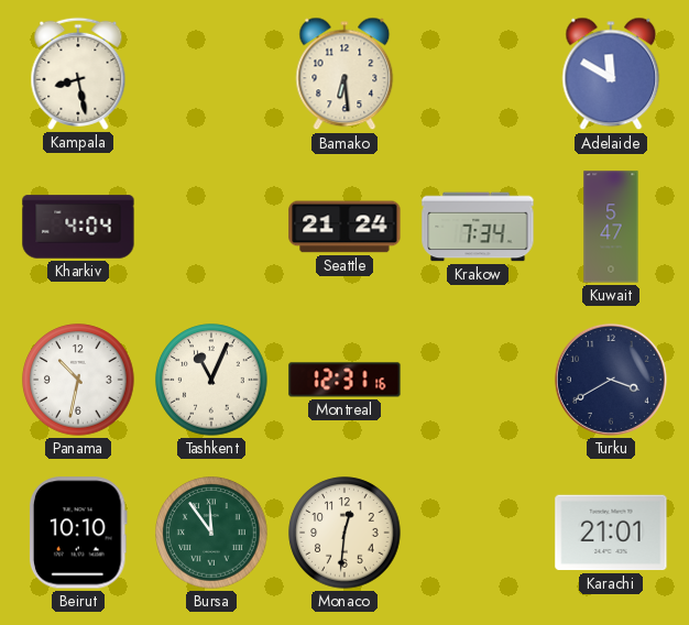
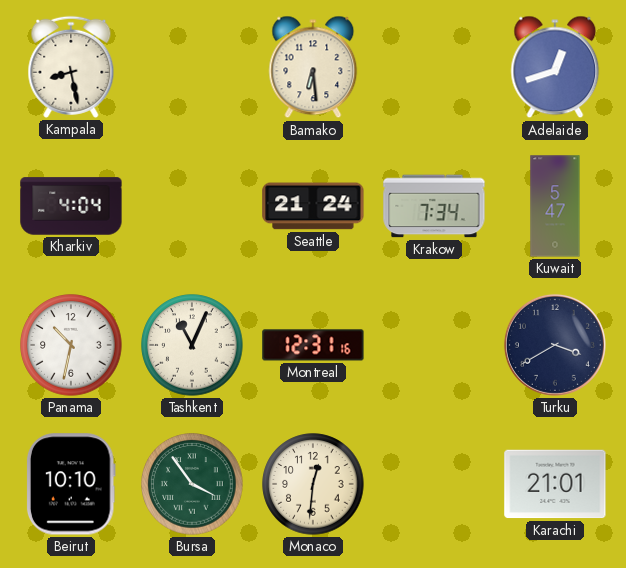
Adelaide: 11:50 -> 12:42
Bursa: 11:54 -> 3:54
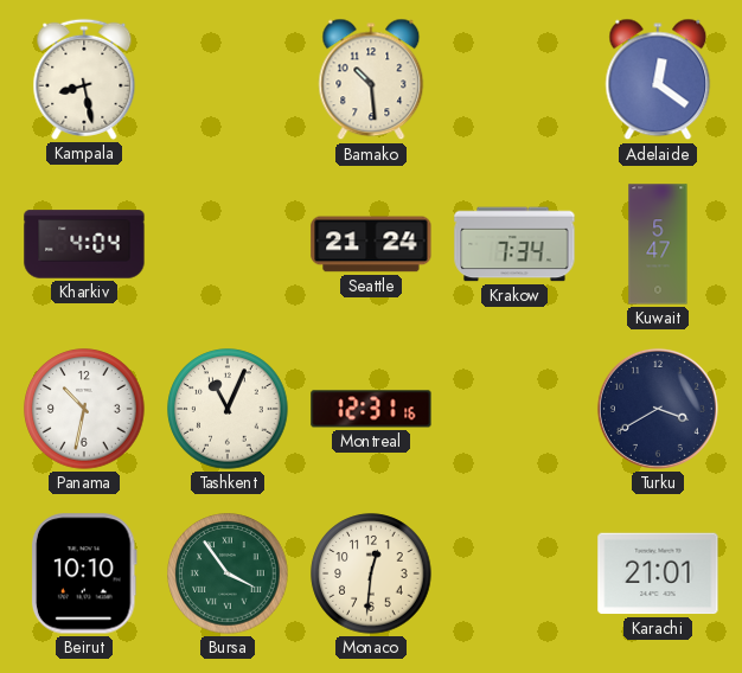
Bamako: 6:29 -> 10:29
Adelaide: 12:42 -> 12:21
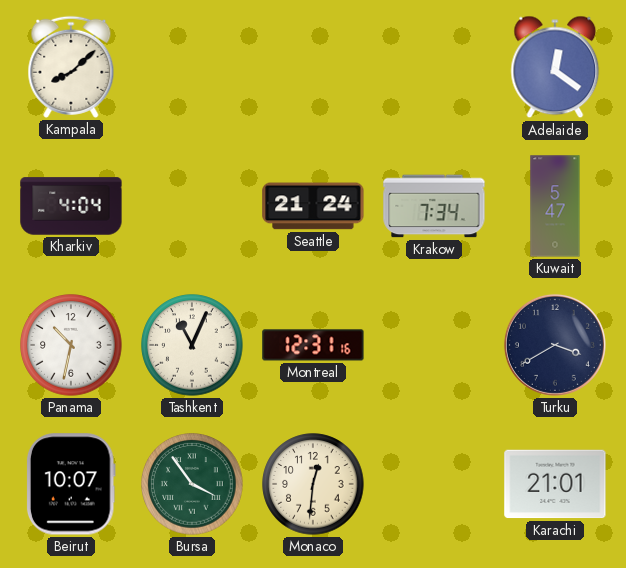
Kampala: 8:28 -> 8:08
Bamako: 10:29 -> none
Beirut: 10:10 -> 10:07
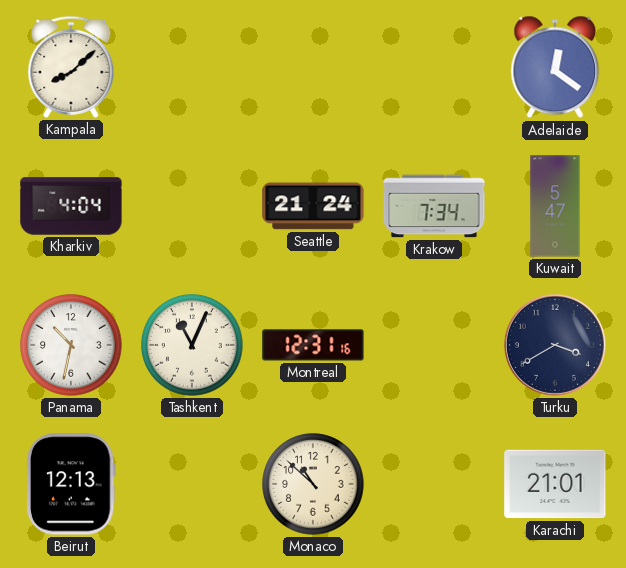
Beirut: 10:07 -> 12:13
Bursa: 3:54 -> none
Monaco: 12:31 -> 10:52
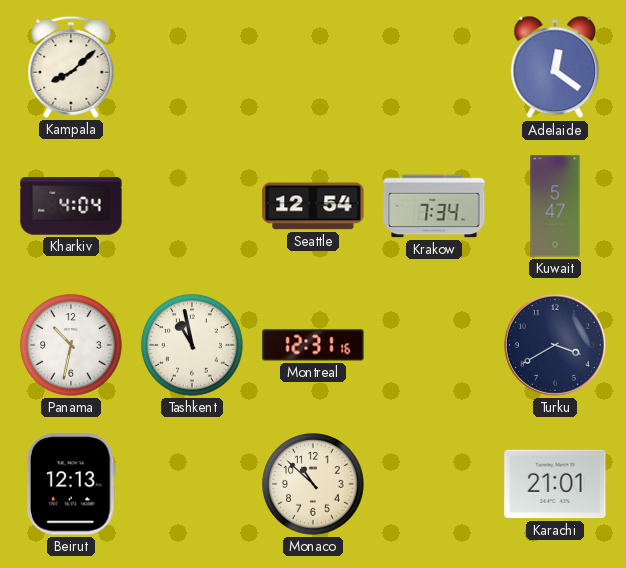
Seattle: 21:24 -> 12:54
Tashkent: 11:04 -> 10:58
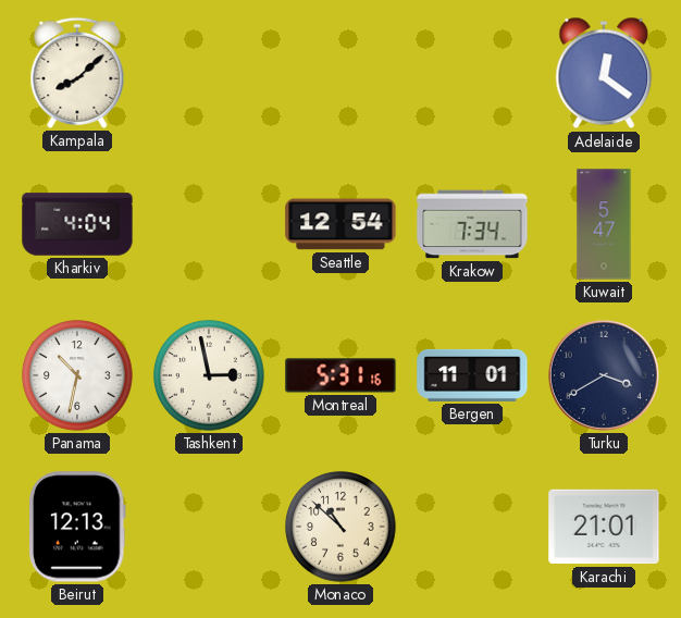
Tashkent: 10:58 -> 2:58
Montreal: 12:31 -> 5:31
Bergen: none -> 11:01
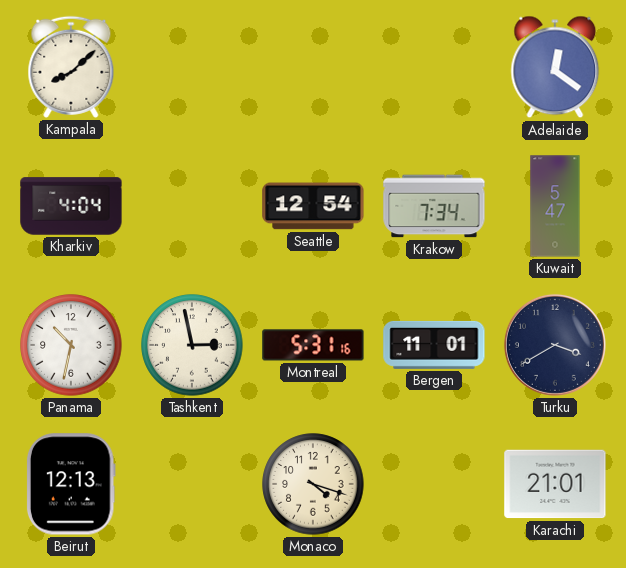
Monaco: 10:52 -> 4:18
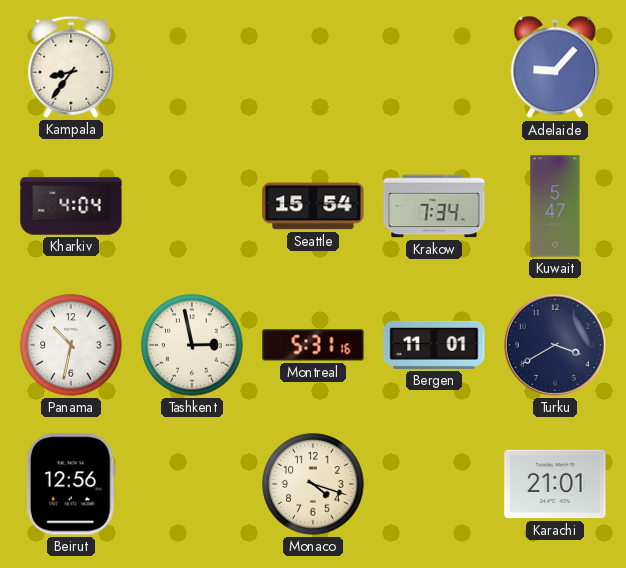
Kampala: 8:08 -> 8:36
Adelaide: 12:21 -> 9:07
Seattle: 12:54 -> 15:54
Beirut: 12:13 -> 12:56
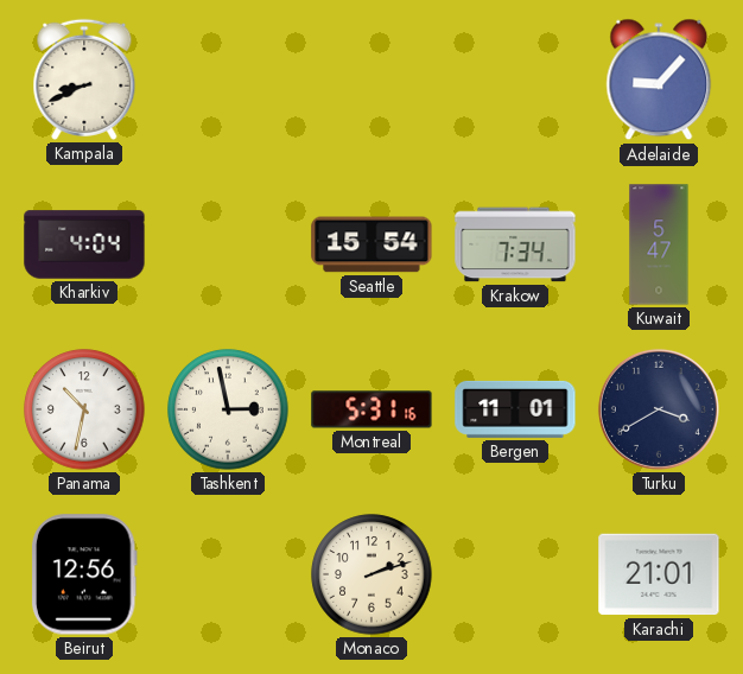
Kampala: 8:36 -> 8:41
Monaco: 4:18 -> 2:12
